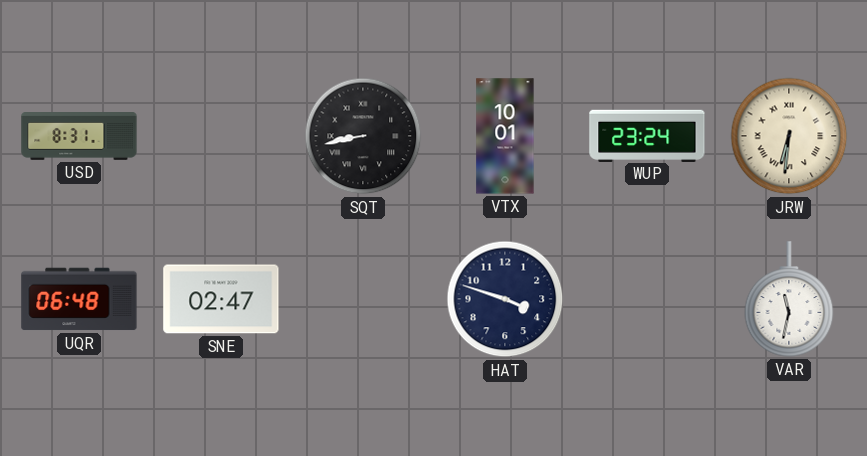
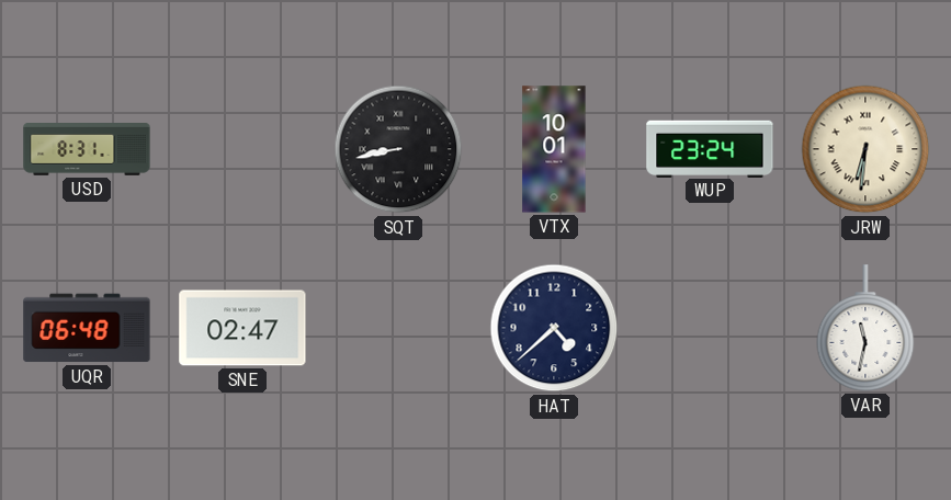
HAT: 3:48 -> 4:38
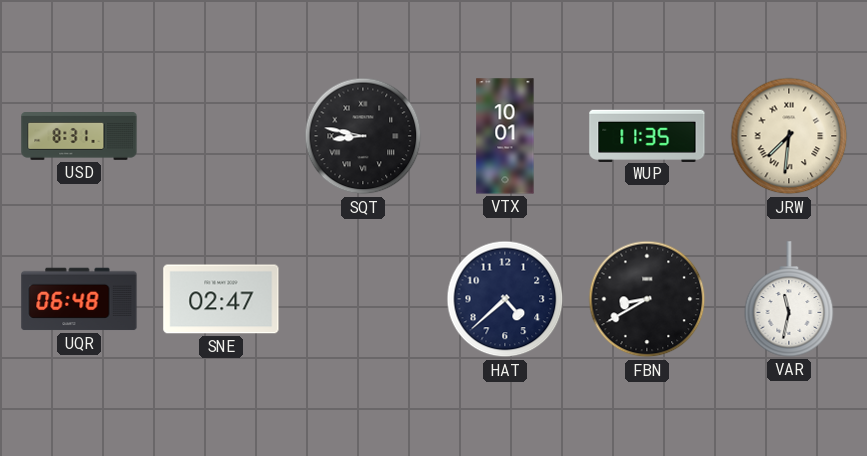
SQT: 8:43 -> 8:47
WUP: 23:24 -> 11:35
JRW: 6:31 -> 7:31
FBN: none -> 8:40
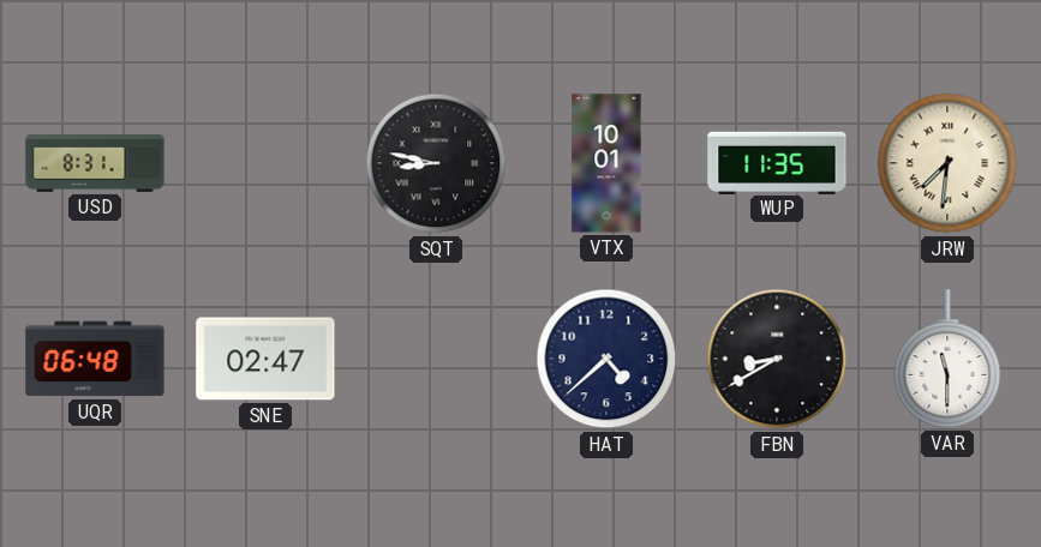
VAR: 11:32 -> 11:30
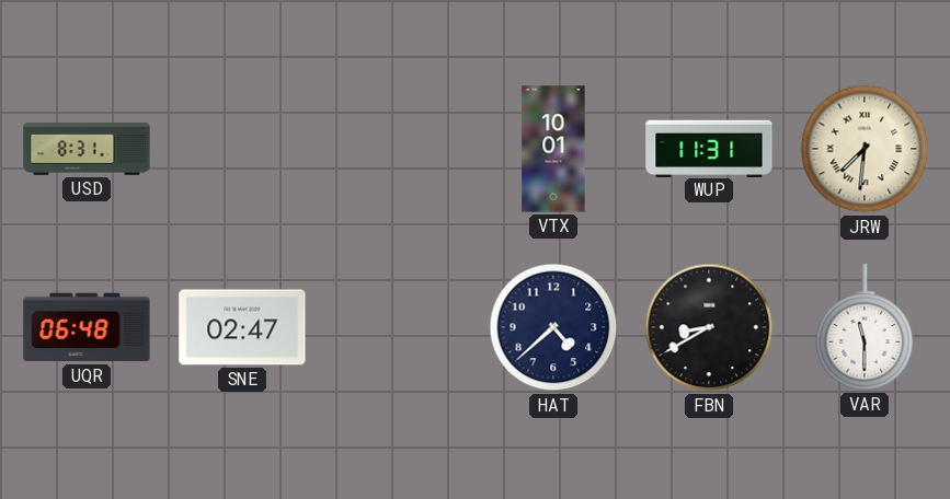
SQT: 8:47 -> none
WUP: 11:35 -> 11:31
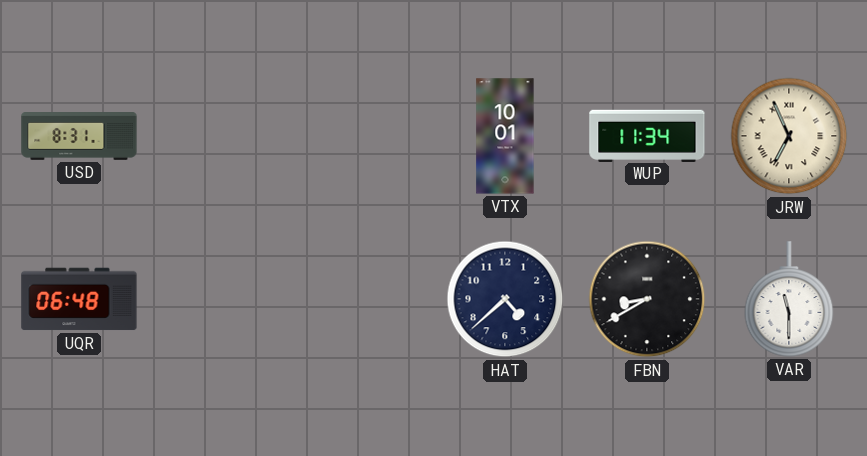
WUP: 11:31 -> 11:34
JRW: 7:31 -> 6:56
SNE: 02:47 -> none
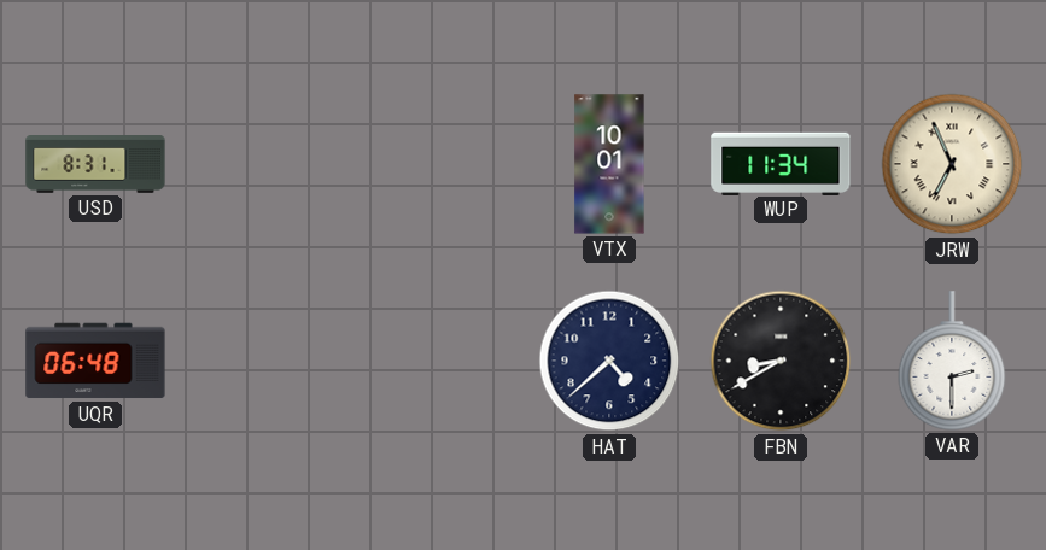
VAR: 11:30 -> 2:30
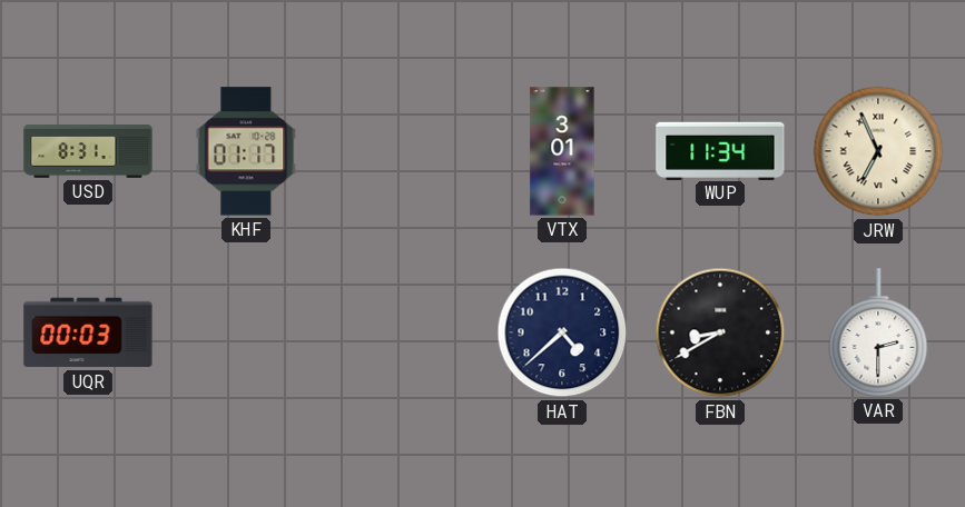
KHF: none -> 01:17
VTX: 10:01 -> 3:01
UQR: 06:48 -> 00:03
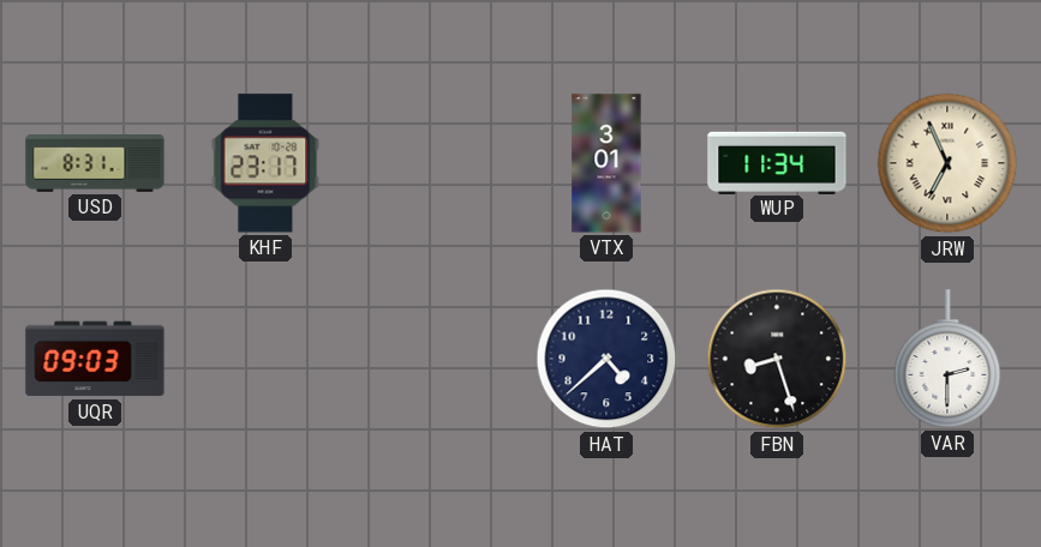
KHF: 01:17 -> 23:17
UQR: 00:03 -> 09:03
FBN: 8:40 -> 8:27
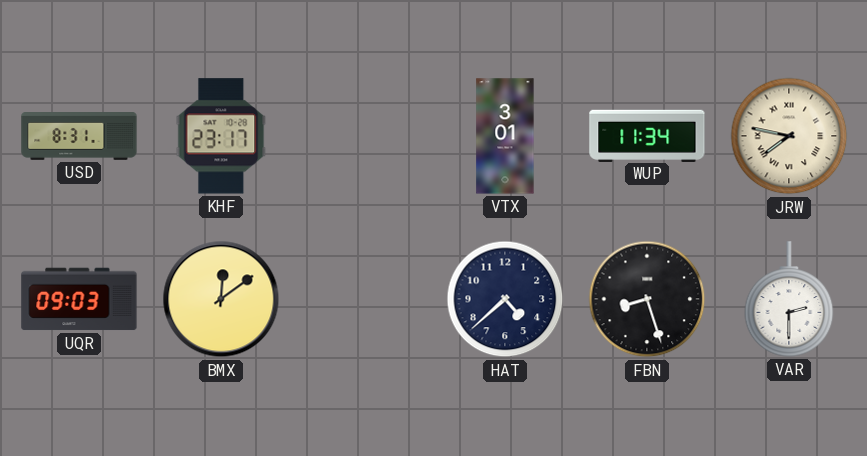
JRW: 6:56 -> 7:47
BMX: none -> 12:09
